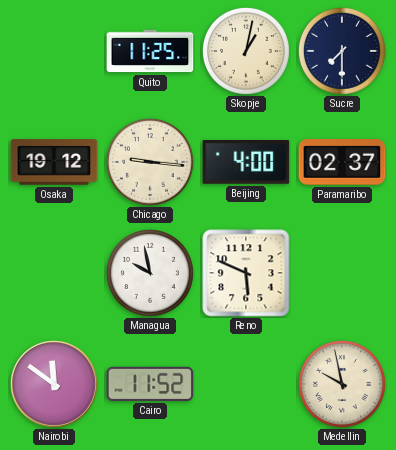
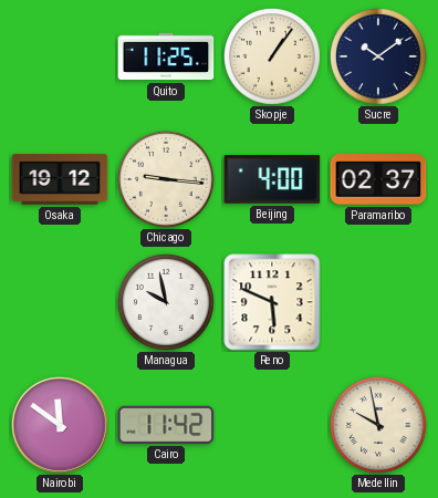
Skopje: 1:02 -> 1:06
Sucre: 7:30 -> 10:09
Cairo: 11:52 -> 11:42
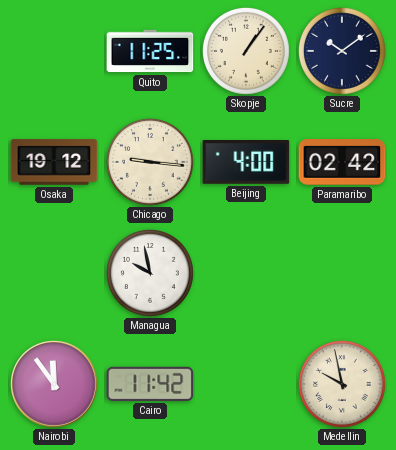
Paramaribo: 02:37 -> 02:42
Reno: 5:49 -> none
Nairobi: 11:51 -> 11:54
